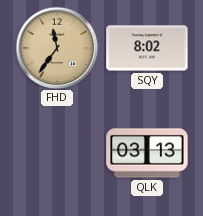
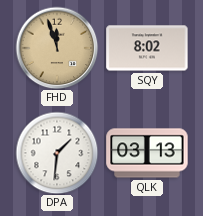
FHD: 11:36 -> 11:57
DPA: none -> 1:31
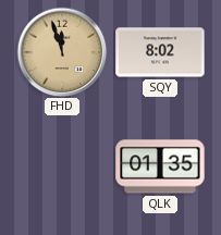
DPA: 1:31 -> none
QLK: 03:13 -> 01:35
